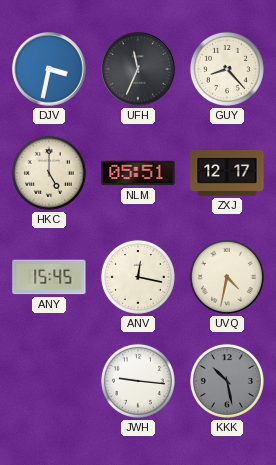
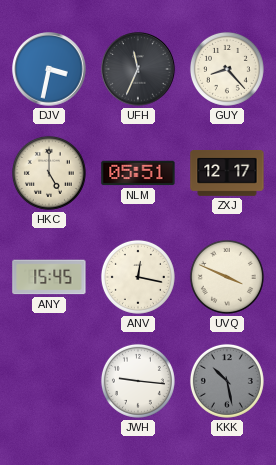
UVQ: 4:32 -> 3:49
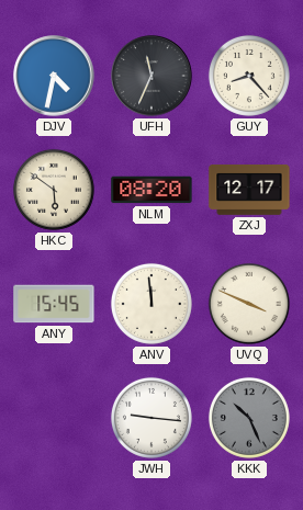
DJV: 3:32 -> 4:32
HKC: 5:00 -> 5:51
NLM: 05:51 -> 08:20
ANV: 12:17 -> 11:59
KKK: 10:28 -> 10:26
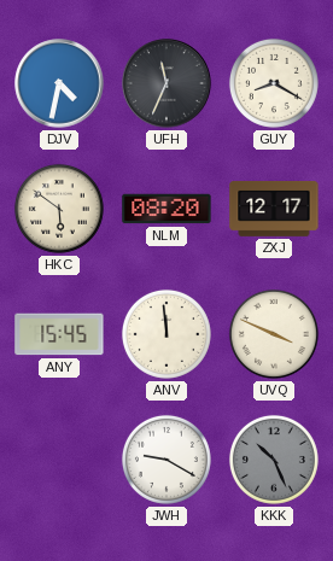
GUY: 8:23 -> 8:20
JWH: 9:16 -> 9:20
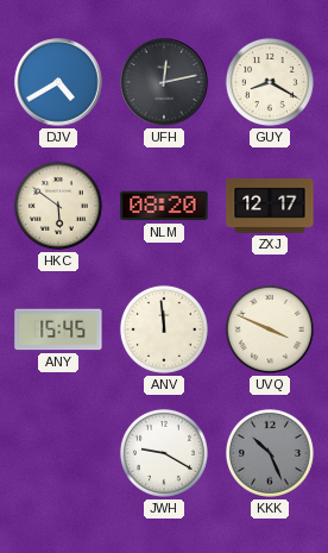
DJV: 4:32 -> 4:40
UFH: 11:34 -> 12:13
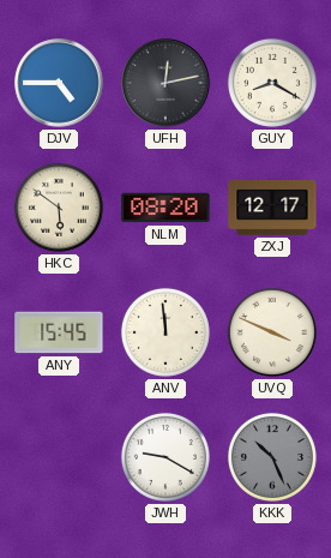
DJV: 4:40 -> 4:45
